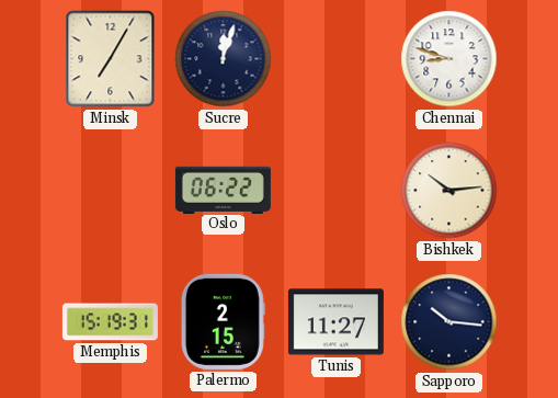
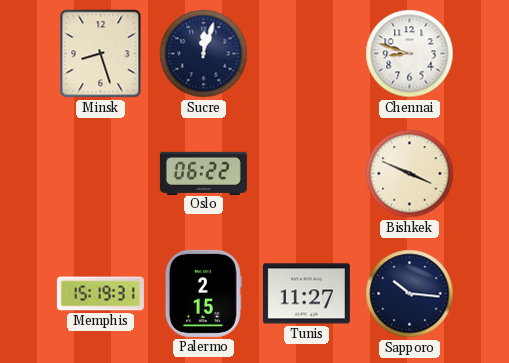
Minsk: 7:05 -> 8:27
Bishkek: 10:14 -> 3:49
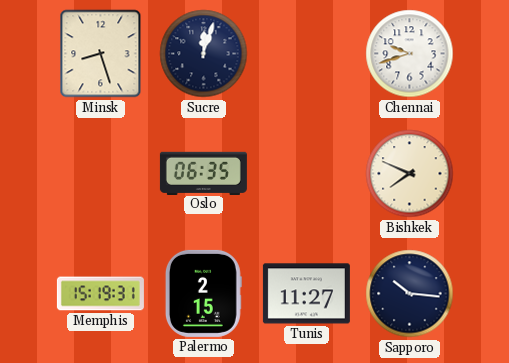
Chennai: 8:48 -> 9:42
Oslo: 06:22 -> 06:35
Bishkek: 3:49 -> 7:49
